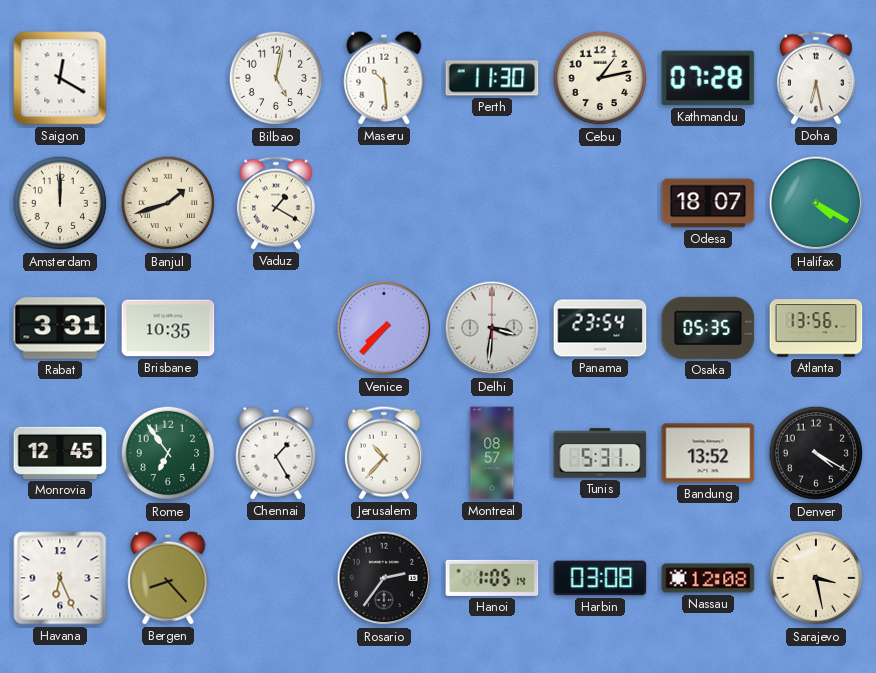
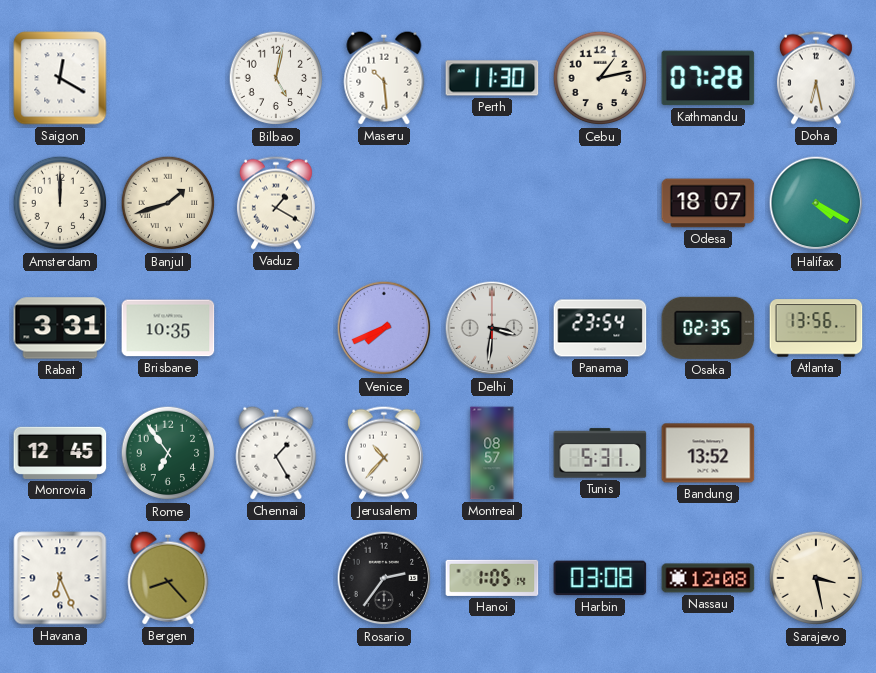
Venice: 7:37 -> 7:41
Osaka: 05:35 -> 02:35
Denver: 4:20 -> none
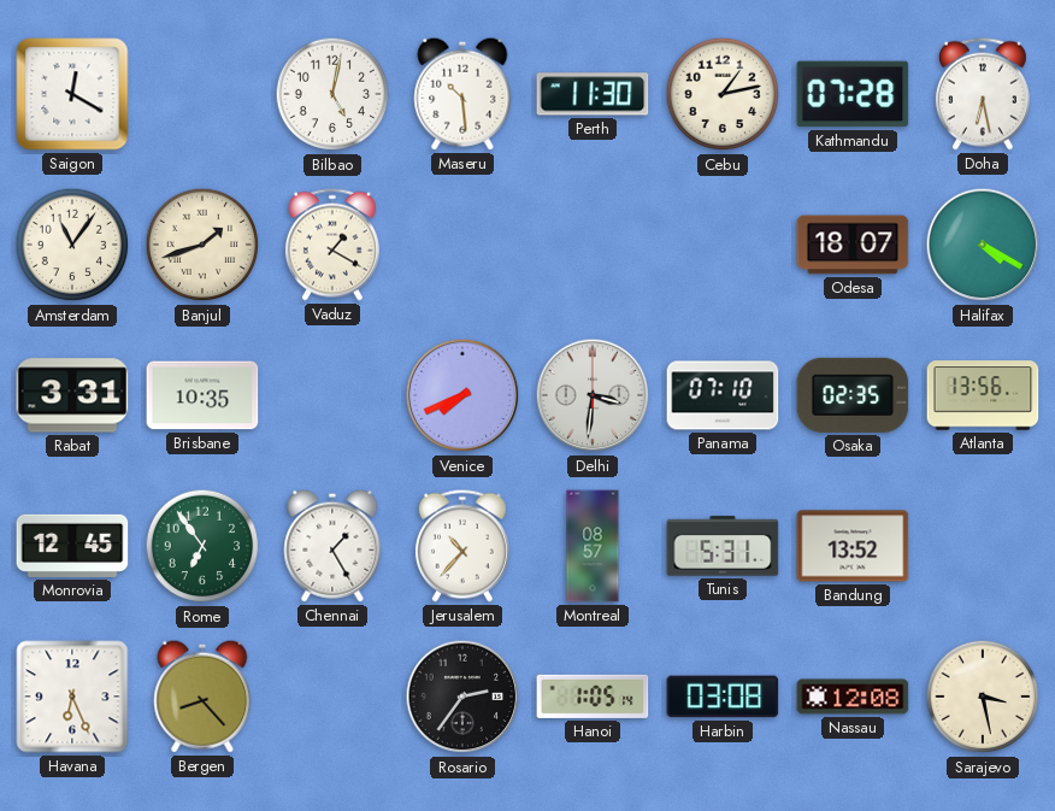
Amsterdam: 12:00 -> 11:06
Panama: 23:54 -> 07:10
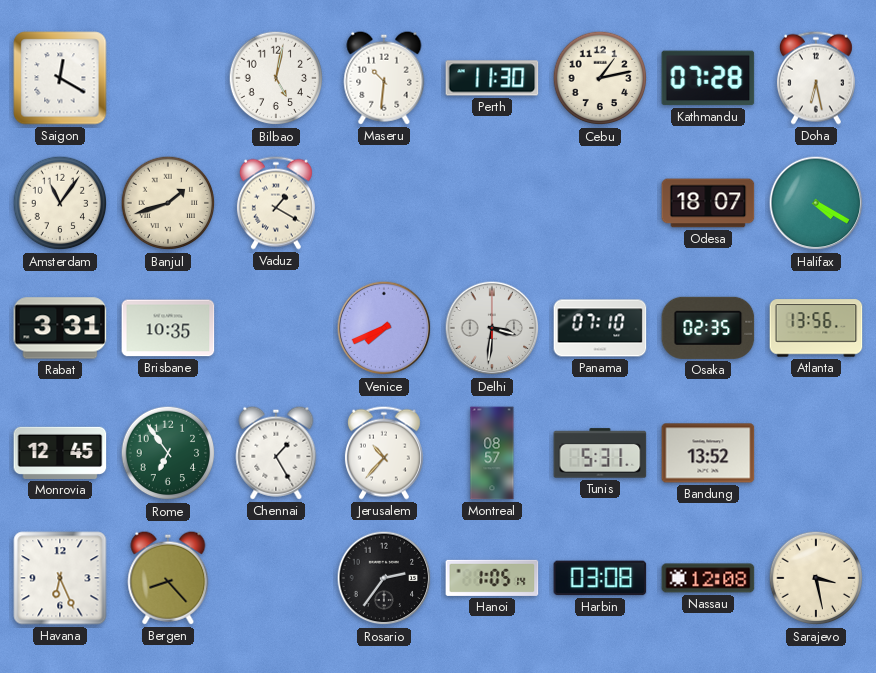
Maseru: 10:29 -> 10:31
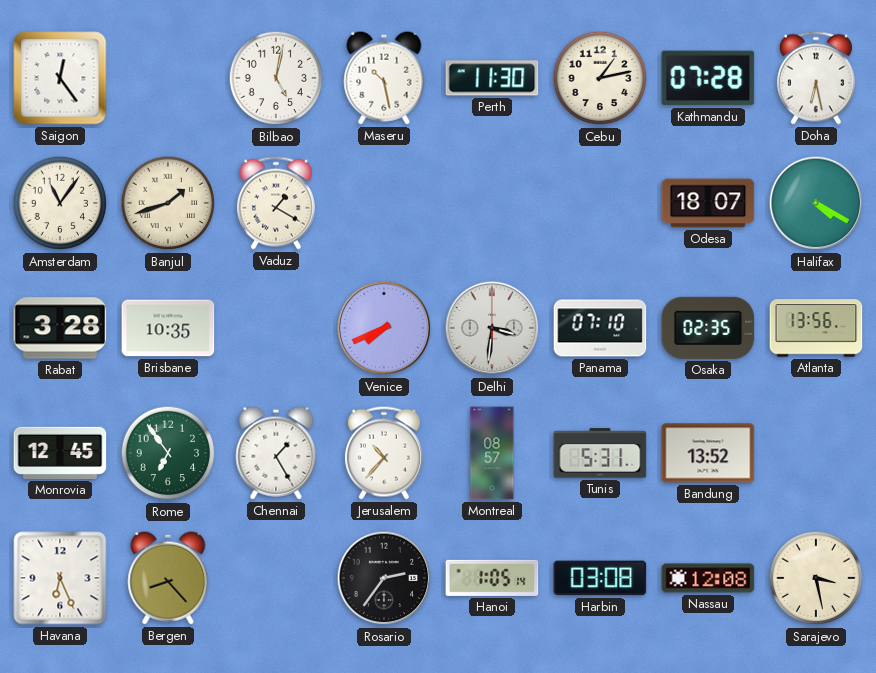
Saigon: 12:20 -> 12:24
Maseru: 10:31 -> 10:28
Rabat: 3:31 -> 3:28
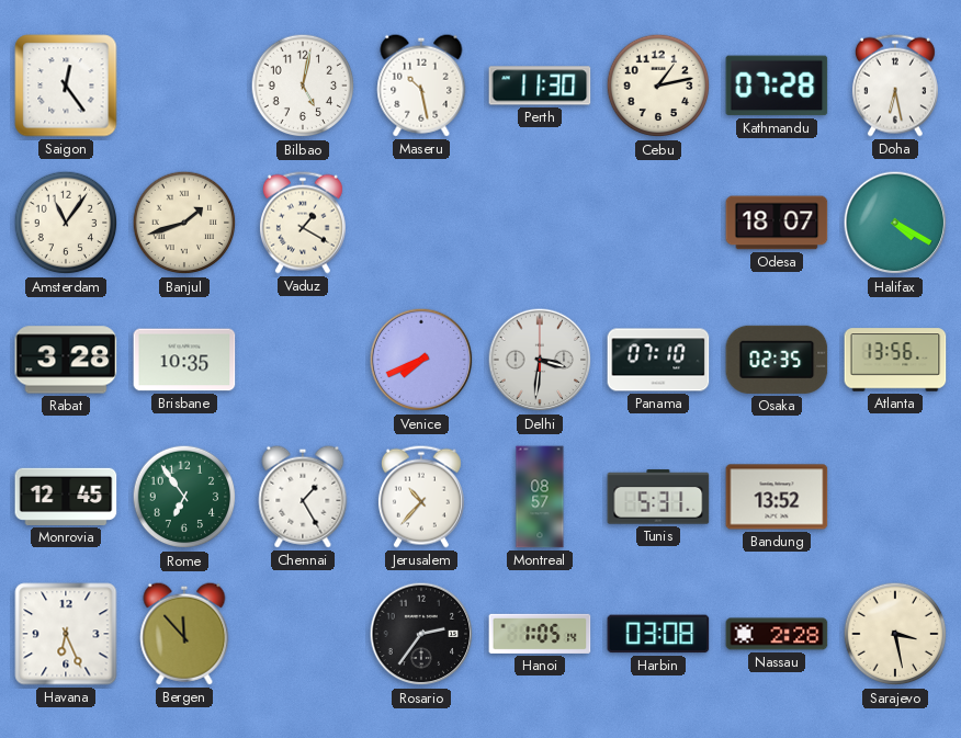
Bergen: 8:23 -> 11:53
Nassau: 12:08 -> 2:28
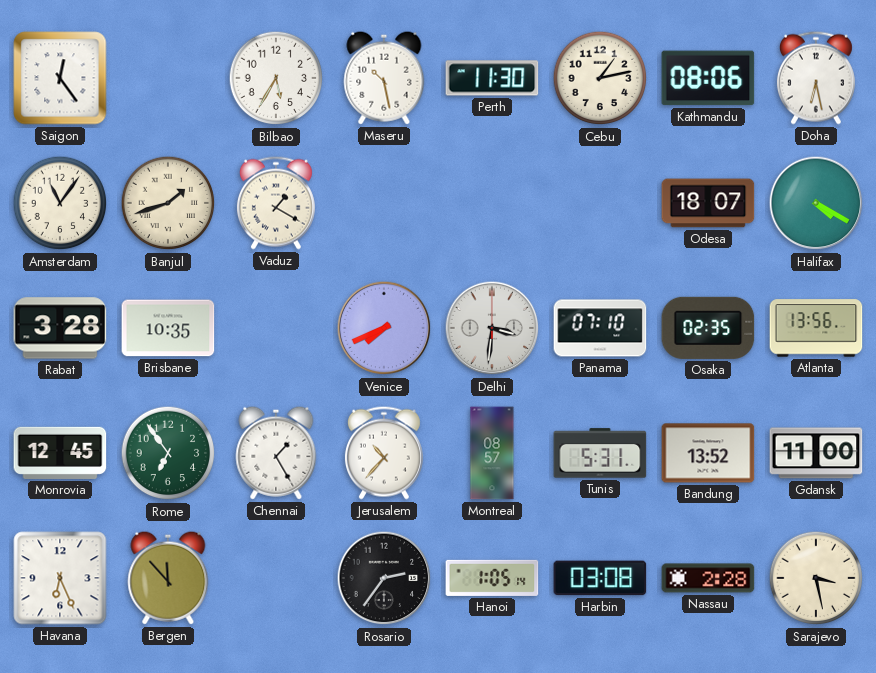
Bilbao: 5:02 -> 5:35
Kathmandu: 07:28 -> 08:06
Gdansk: none -> 11:00
